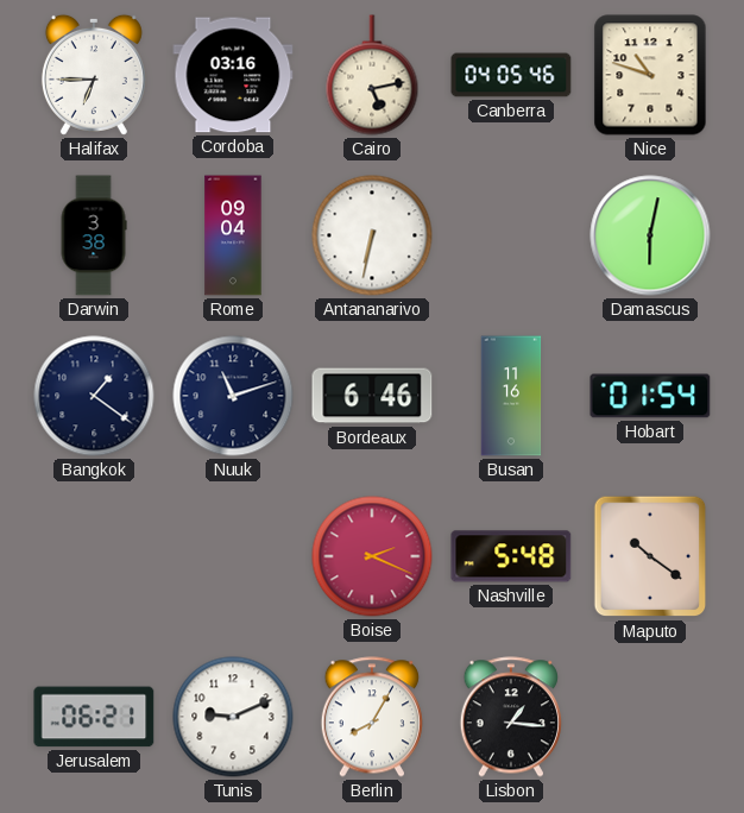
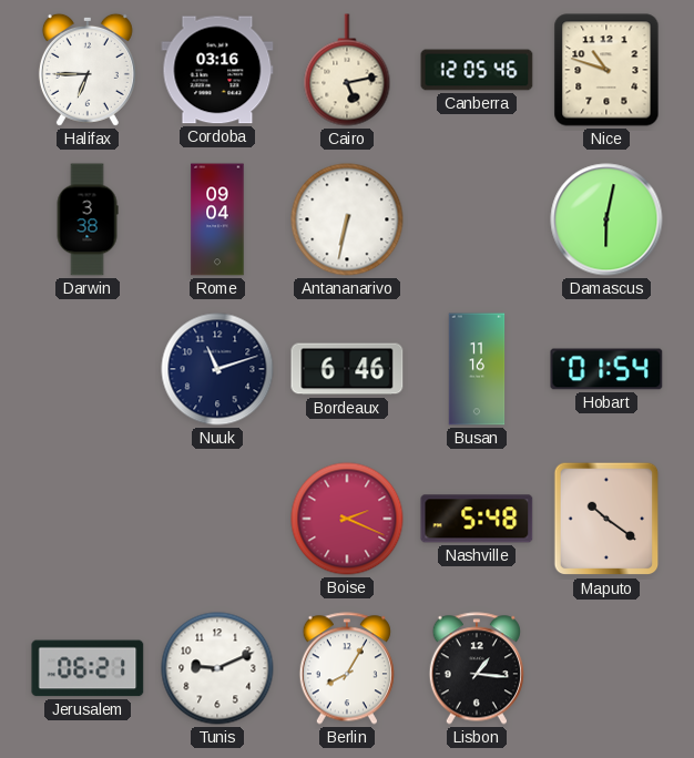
Canberra: 04:05 -> 12:05
Bangkok: 1:21 -> none
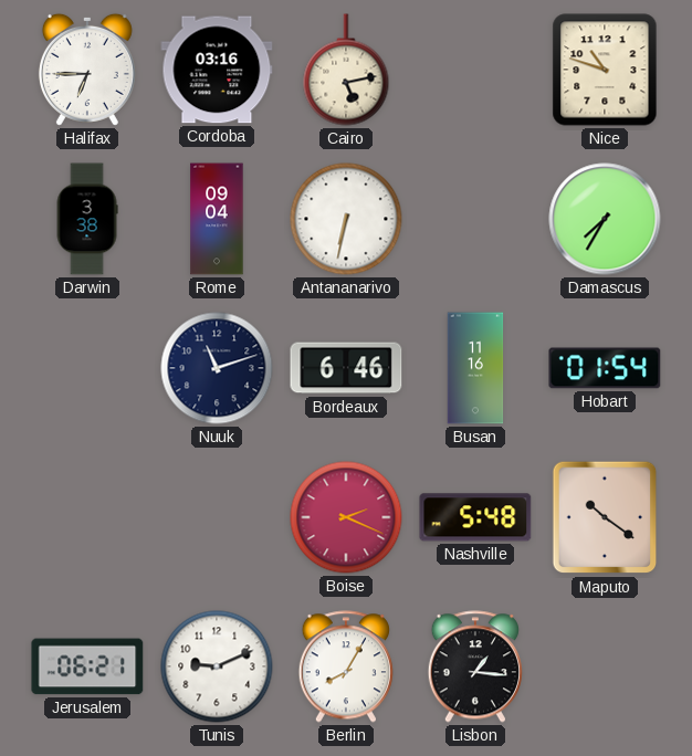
Canberra: 12:05 -> none
Damascus: 6:02 -> 7:35
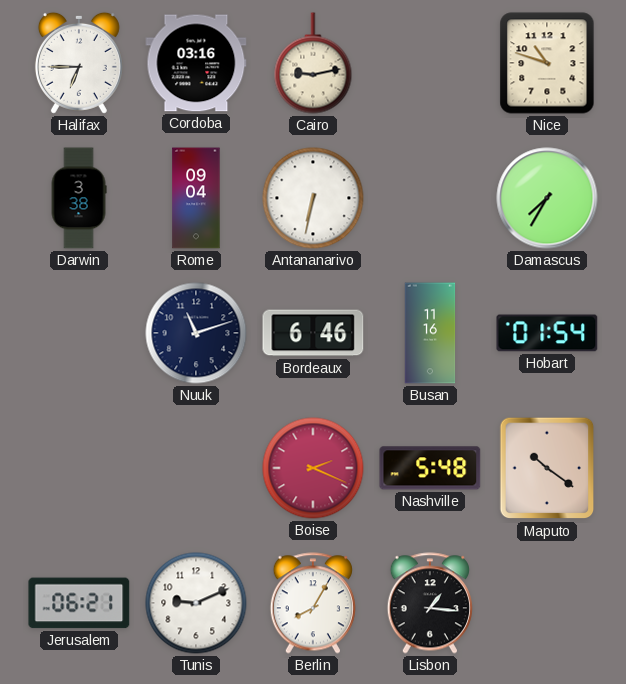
Cairo: 5:13 -> 9:13
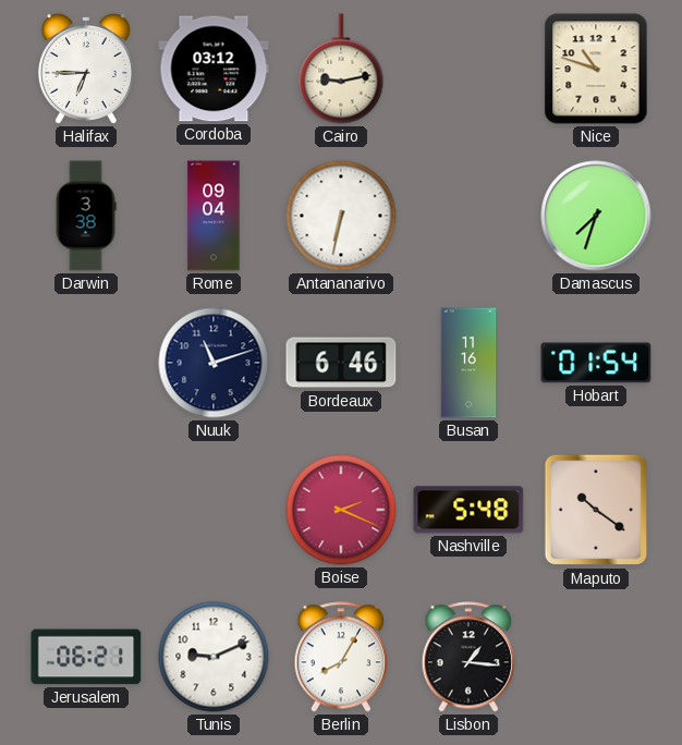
Cordoba: 03:16 -> 03:12
Damascus: 7:35 -> 7:33
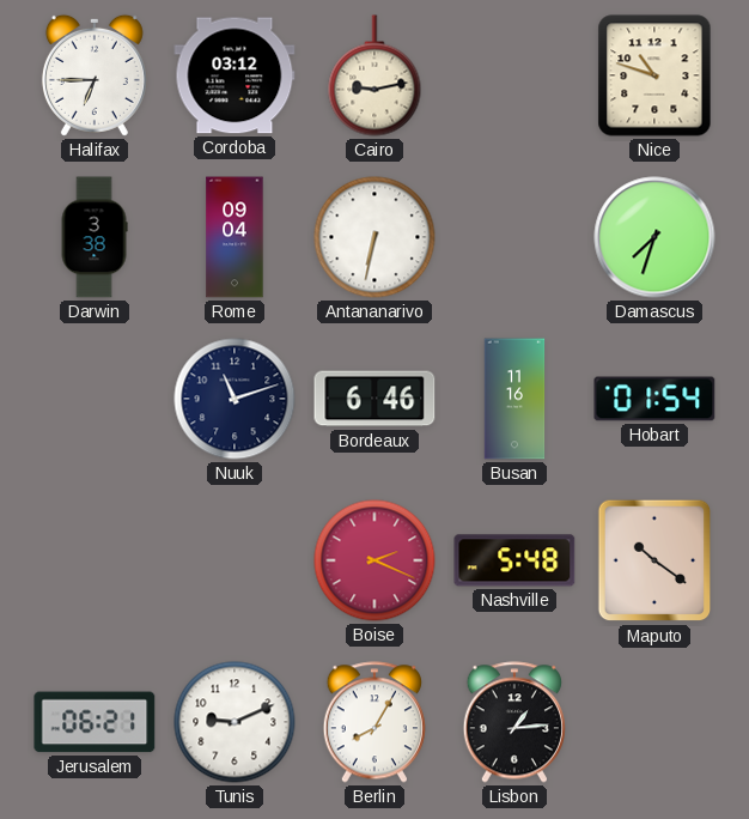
Lisbon: 1:16 -> 1:14
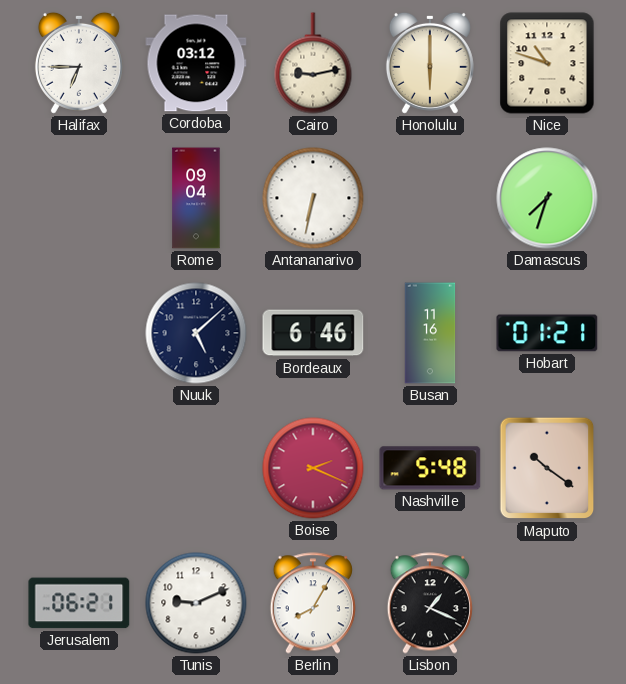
Honolulu: none -> 6:00
Darwin: 3:38 -> none
Nuuk: 11:12 -> 5:08
Hobart: 01:54 -> 01:21
Lisbon: 1:14 -> 1:19
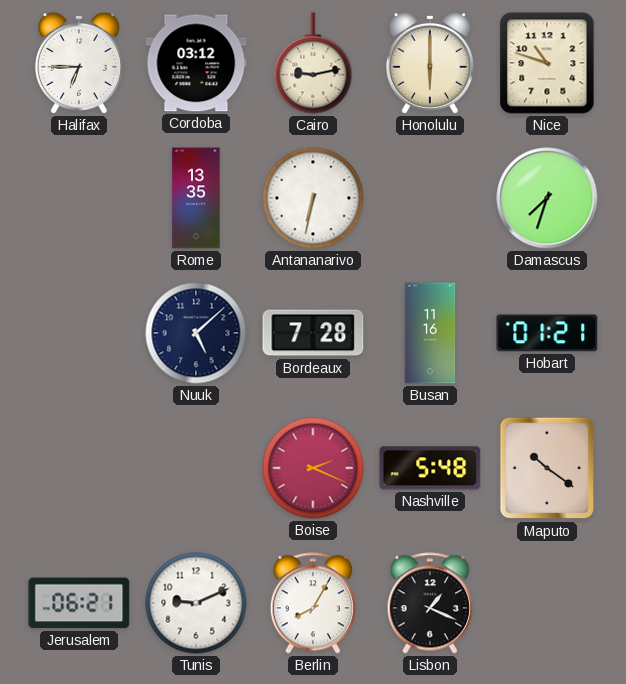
Rome: 09:04 -> 13:35
Bordeaux: 6:46 -> 7:28
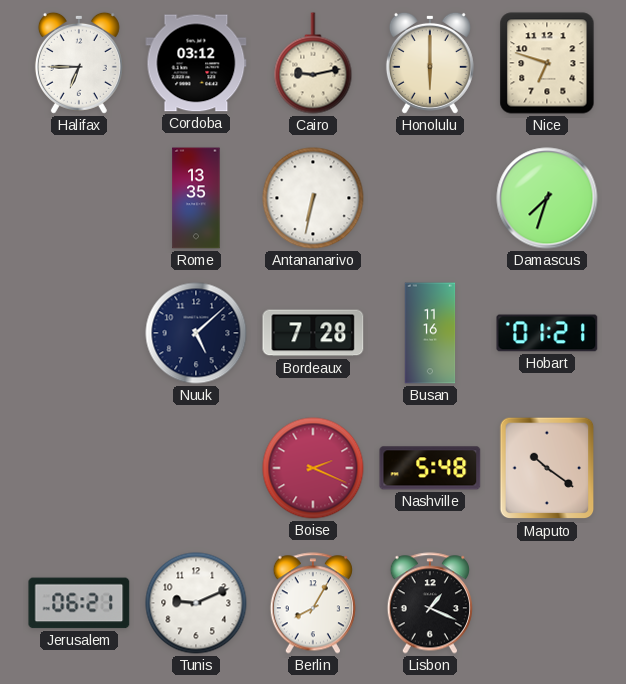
Nice: 10:48 -> 6:48
